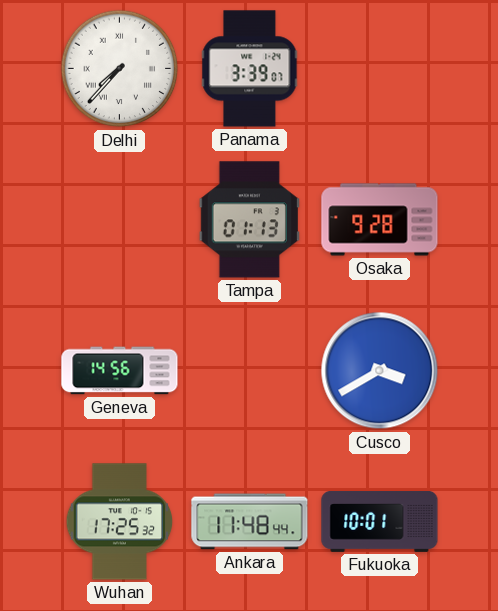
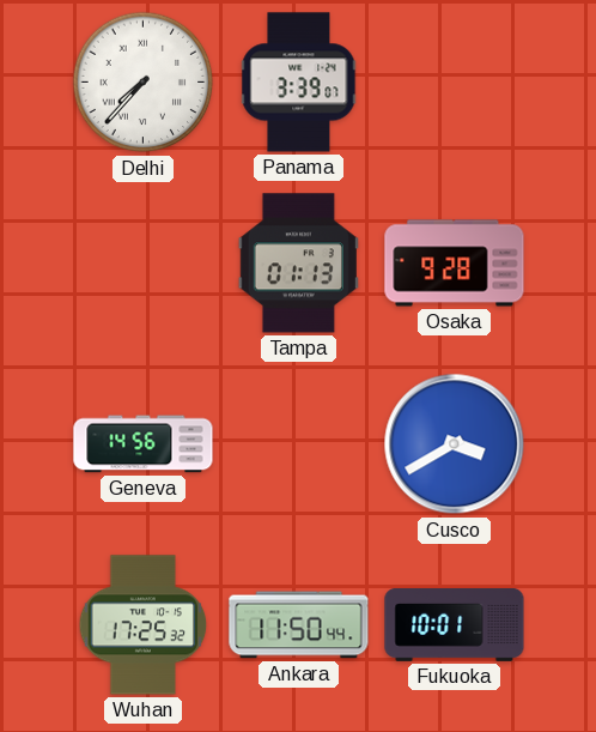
Ankara: 11:48 -> 11:50
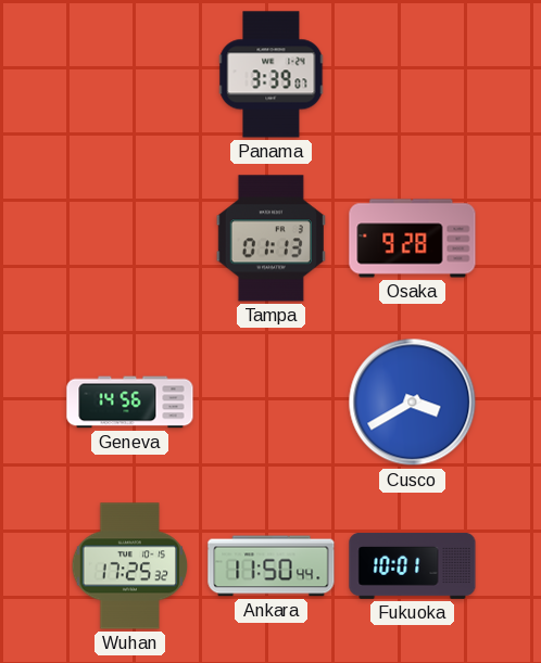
Delhi: 7:37 -> none
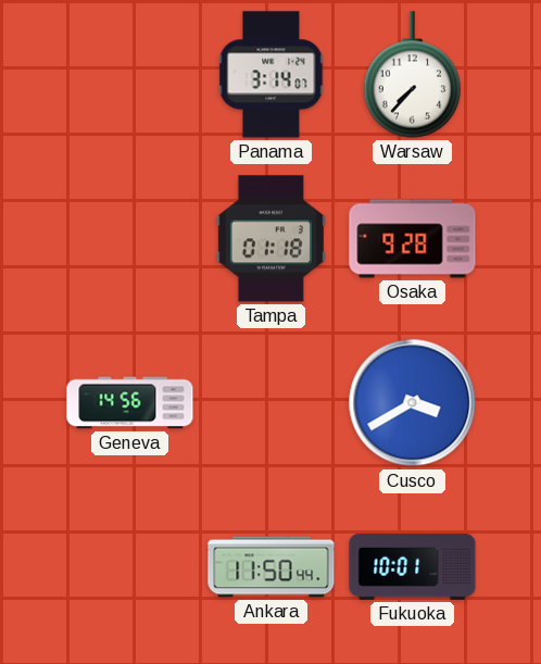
Panama: 3:39 -> 3:14
Warsaw: none -> 7:37
Tampa: 01:13 -> 01:18
Wuhan: 17:25 -> none
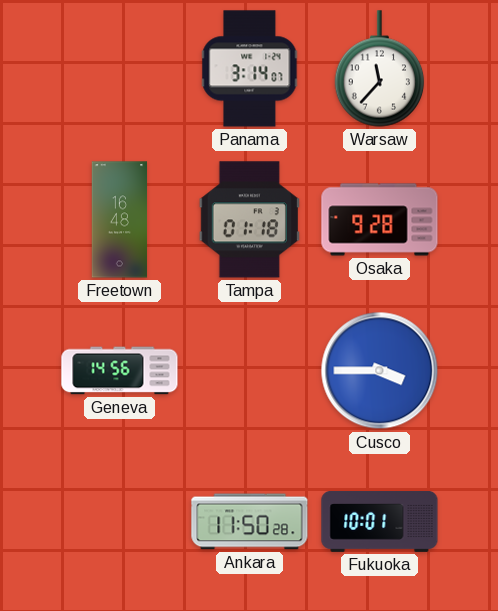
Warsaw: 7:37 -> 11:37
Freetown: none -> 16:48
Cusco: 3:40 -> 3:45
Ankara: 11:50:44 -> 11:50:28
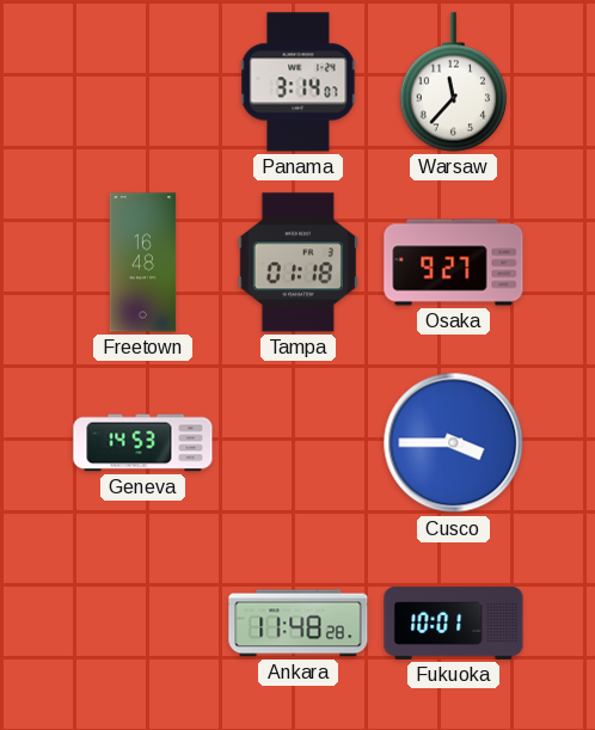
Osaka: 9:28 -> 9:27
Geneva: 14:56 -> 14:53
Ankara: 11:50 -> 11:48
